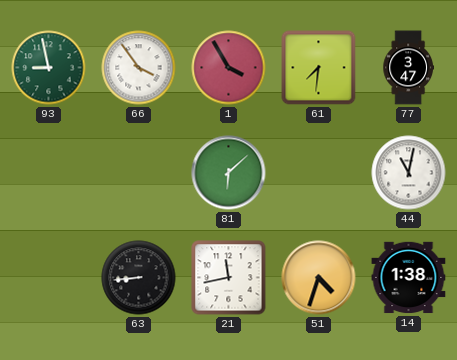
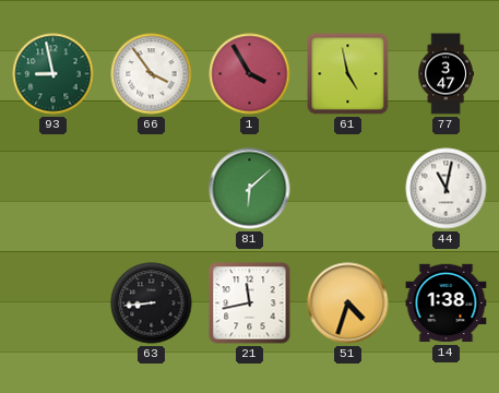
61: 7:31 -> 4:58
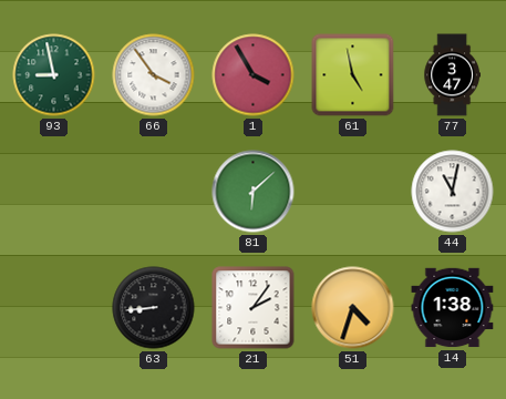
21: 11:43 -> 2:06
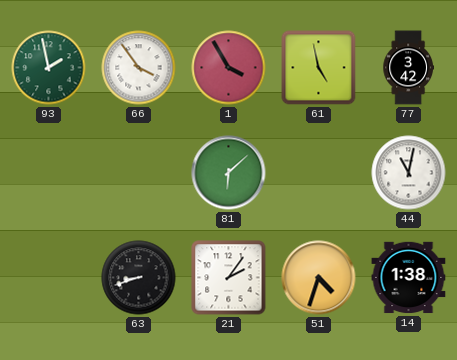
93: 8:58 -> 1:58
77: 3:47 -> 3:42
63: 8:44 -> 8:42
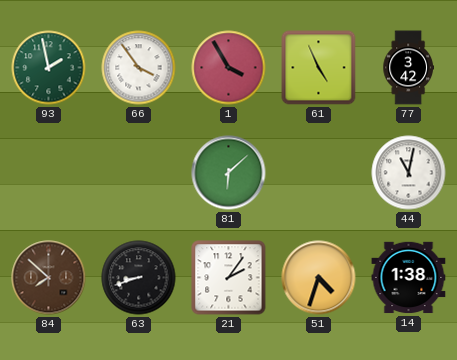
61: 4:58 -> 4:56
84: none -> 7:52
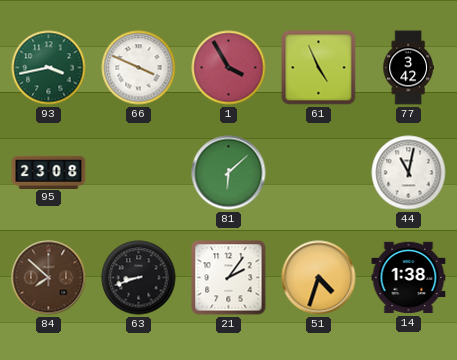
93: 1:58 -> 3:43
66: 3:54 -> 3:49
95: none -> 23:08
